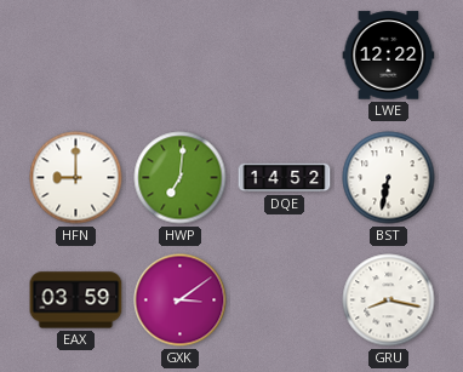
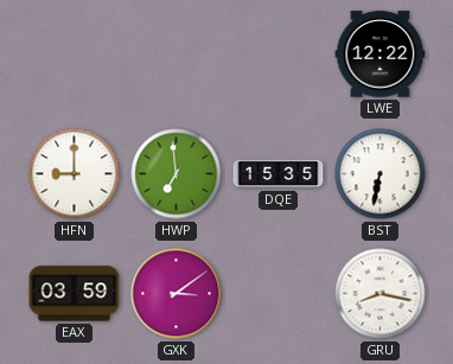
HWP: 7:01 -> 6:59
DQE: 14:52 -> 15:35
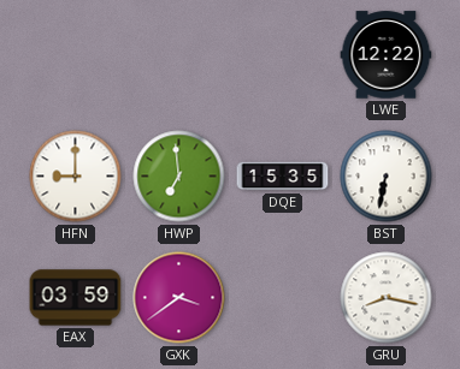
GXK: 3:09 -> 3:39
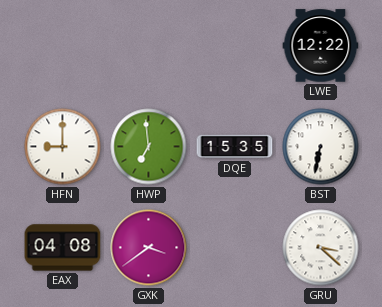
EAX: 03:59 -> 04:08
GRU: 8:17 -> 3:22
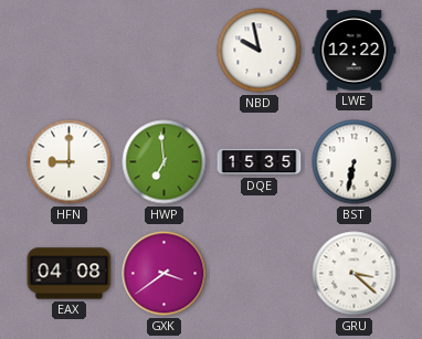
NBD: none -> 9:58
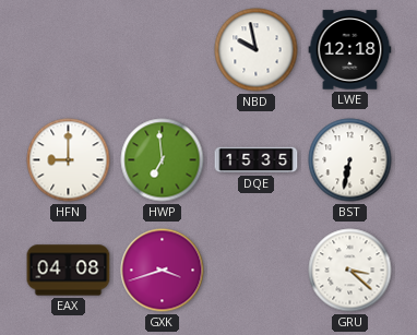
LWE: 12:22 -> 12:18
GXK: 3:39 -> 3:42
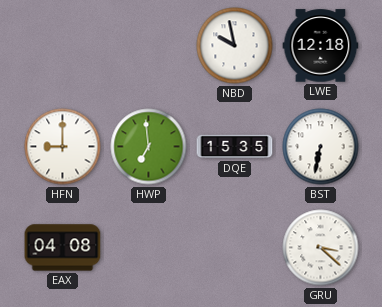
GXK: 3:42 -> none
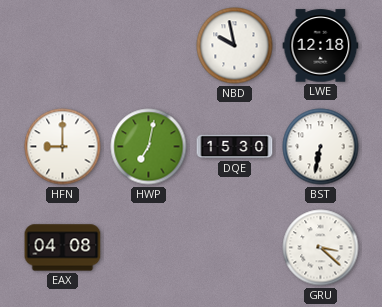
HWP: 6:59 -> 7:02
DQE: 15:35 -> 15:30
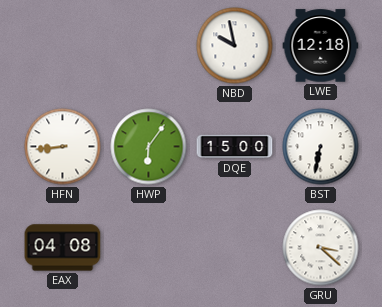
HFN: 9:00 -> 8:44
HWP: 7:02 -> 6:06
DQE: 15:30 -> 15:00
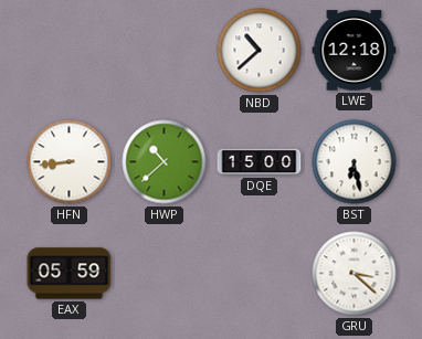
NBD: 9:58 -> 10:38
HWP: 6:06 -> 10:38
BST: 6:32 -> 6:28
EAX: 04:08 -> 05:59
